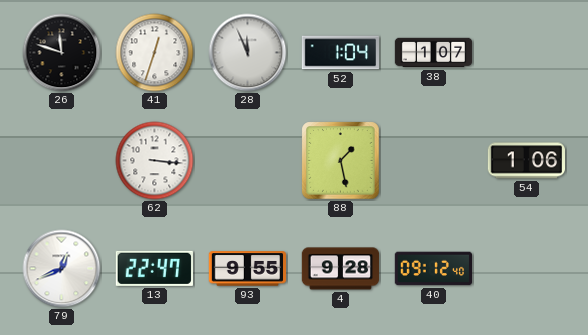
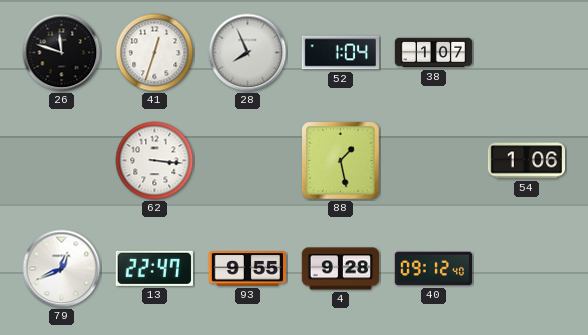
28: 11:56 -> 7:56
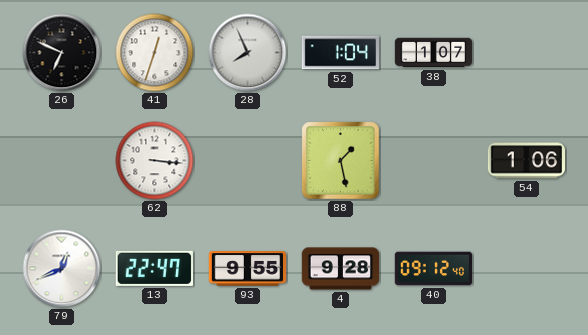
26: 11:48 -> 6:49
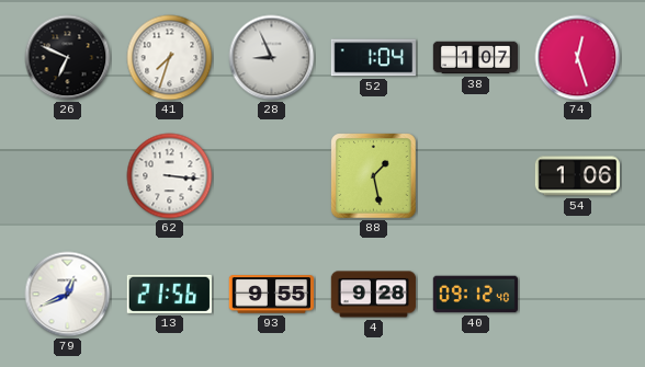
41: 12:33 -> 7:33
28: 7:56 -> 8:56
74: none -> 12:27
13: 22:47 -> 21:56
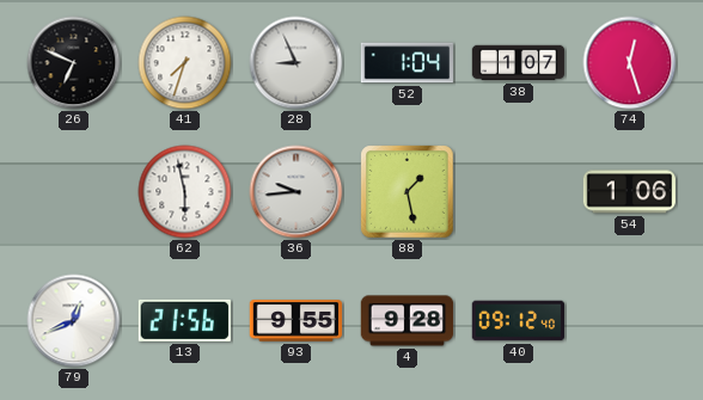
62: 3:16 -> 5:58
36: none -> 9:44
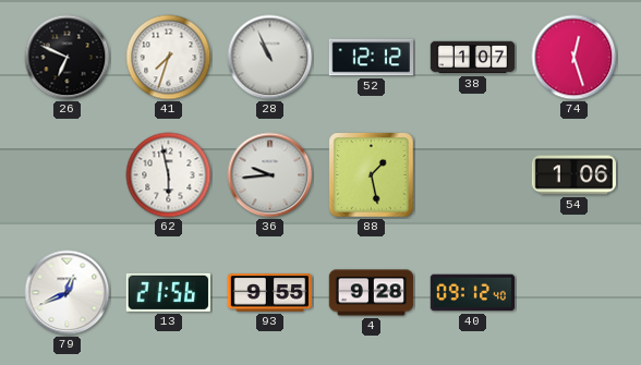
28: 8:56 -> 10:56
52: 1:04 -> 12:12
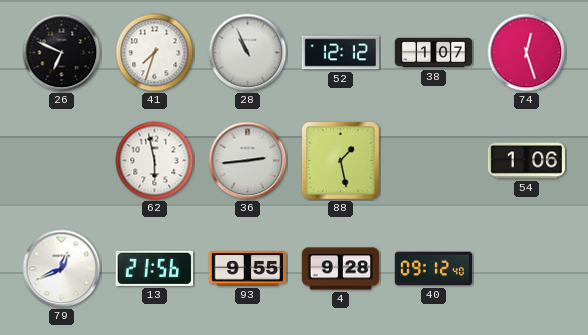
36: 9:44 -> 2:44
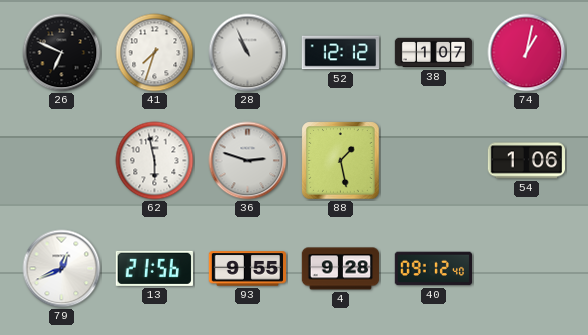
74: 12:27 -> 1:02
36: 2:44 -> 2:48
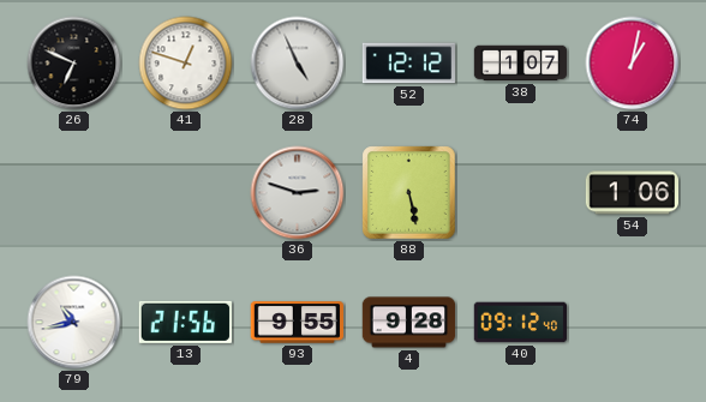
41: 7:33 -> 12:48
28: 10:56 -> 4:56
62: 5:58 -> none
88: 1:28 -> 5:28
79: 12:41 -> 10:43
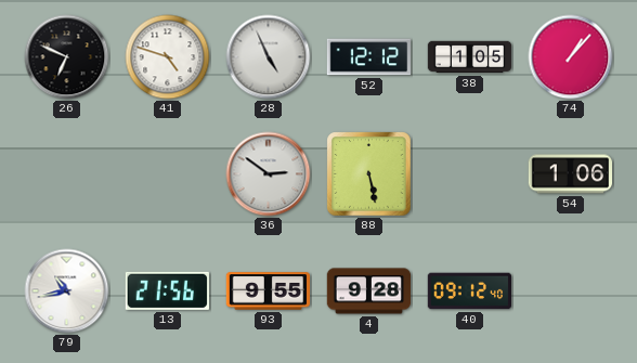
41: 12:48 -> 4:48
38: 1:07 -> 1:05
74: 1:02 -> 1:07
36: 2:48 -> 2:51
